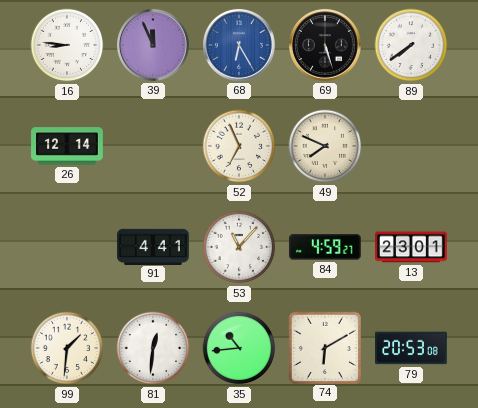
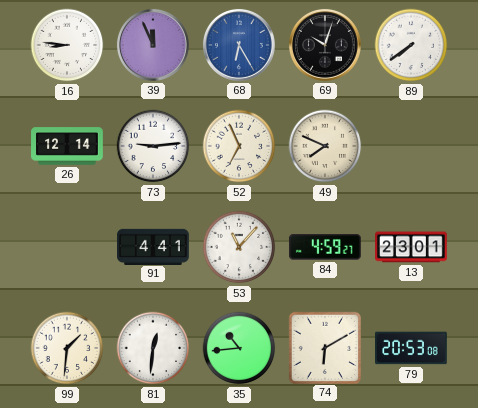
69: 5:27 -> 10:03
73: none -> 9:14
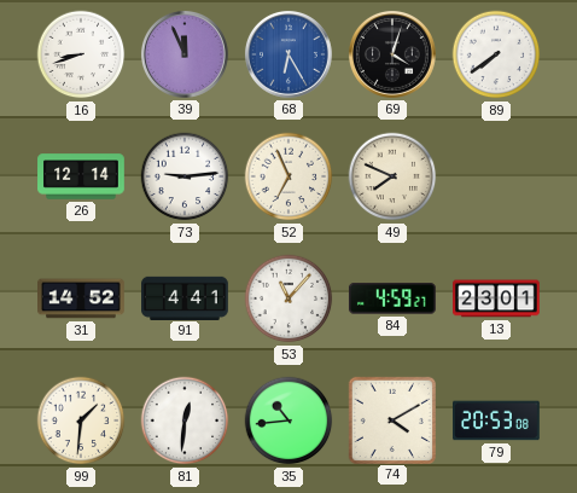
16: 8:46 -> 8:42
69: 10:03 -> 4:03
31: none -> 14:52
74: 6:10 -> 4:10
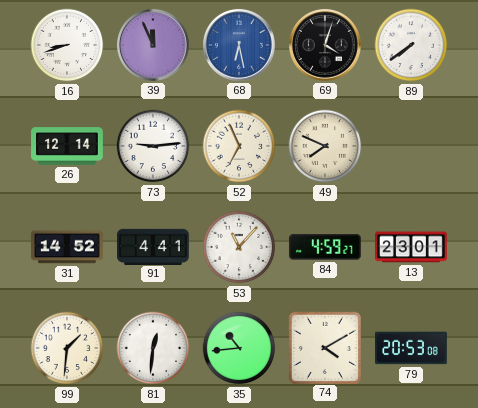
68: 6:25 -> 6:28
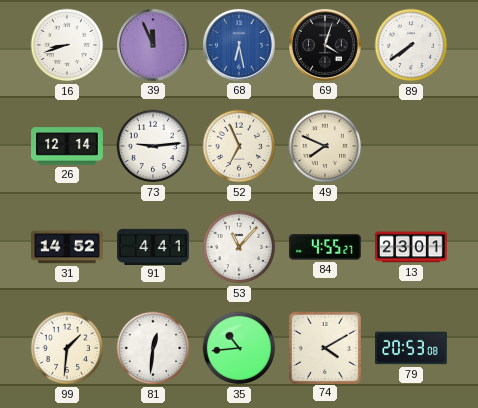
84: 4:59 -> 4:55
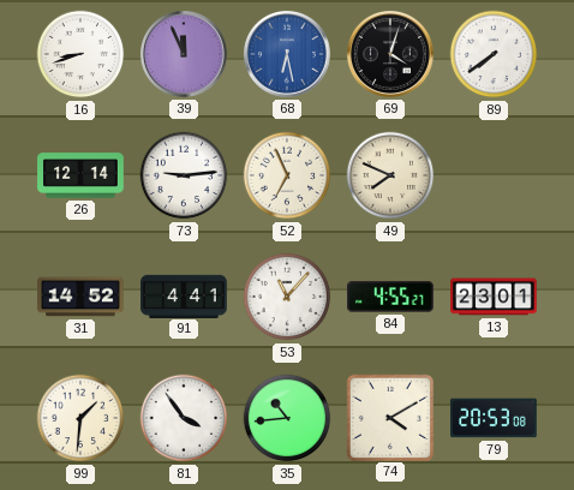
81: 12:31 -> 3:54
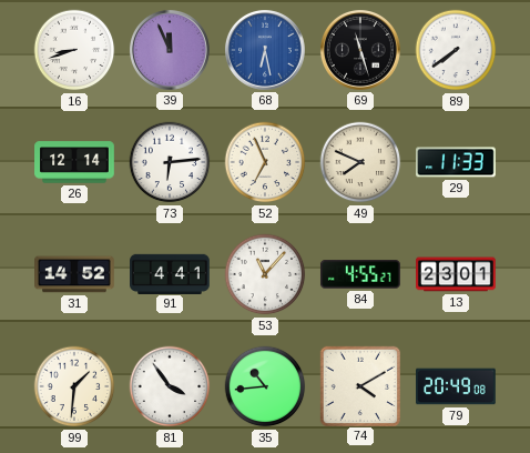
69: 4:03 -> 11:27
73: 9:14 -> 6:14
29: none -> 11:33
79: 20:53 -> 20:49
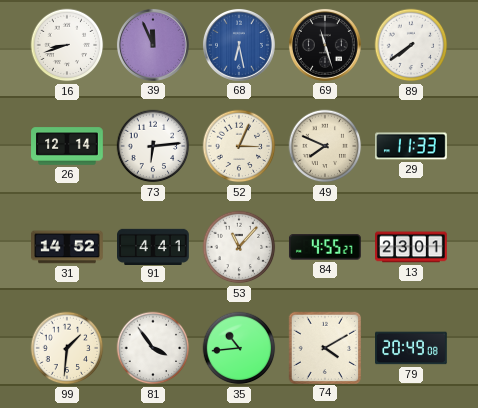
52: 6:56 -> 3:04
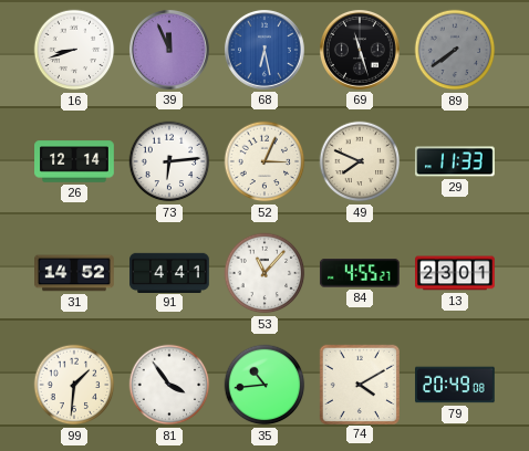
89 dial: white -> grey
